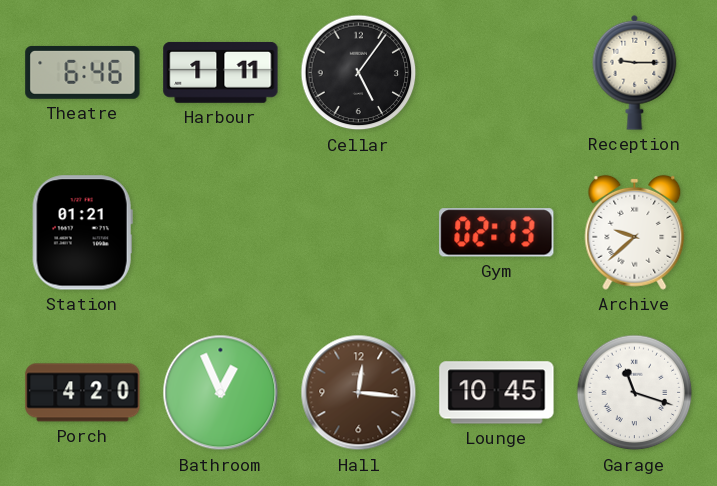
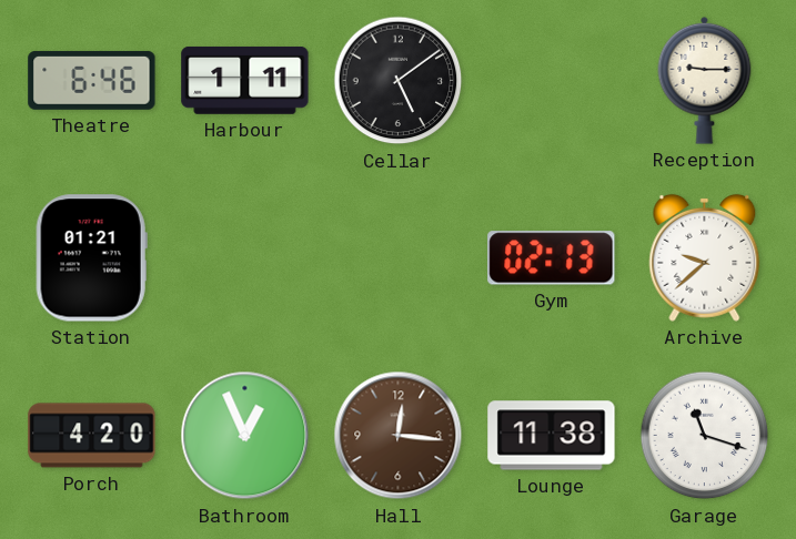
Cellar: 5:06 -> 5:09
Lounge: 10:45 -> 11:38
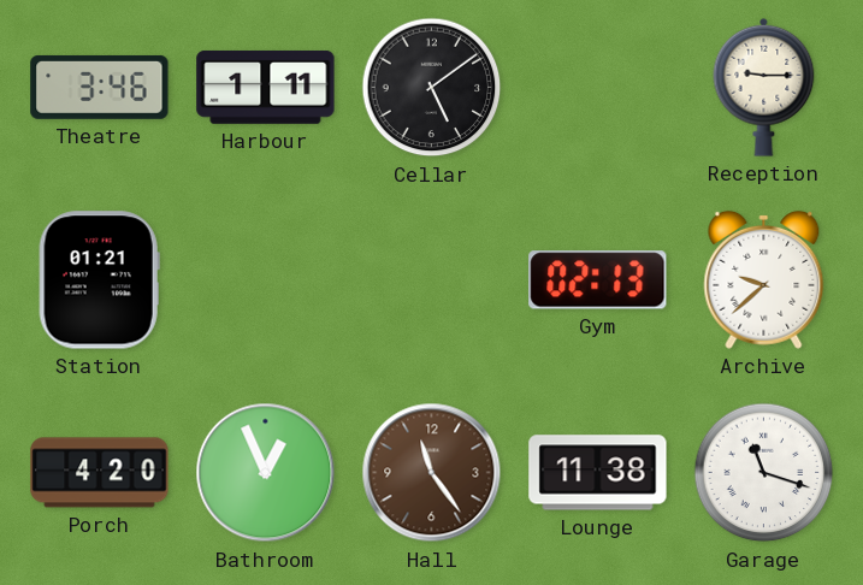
Theatre: 6:46 -> 3:46
Hall: 12:16 -> 11:24
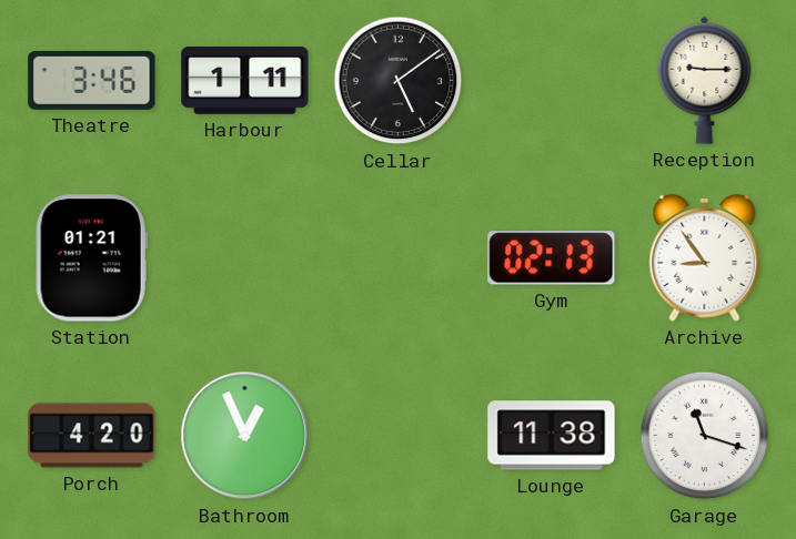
Archive: 9:38 -> 8:54
Hall: 11:24 -> none
